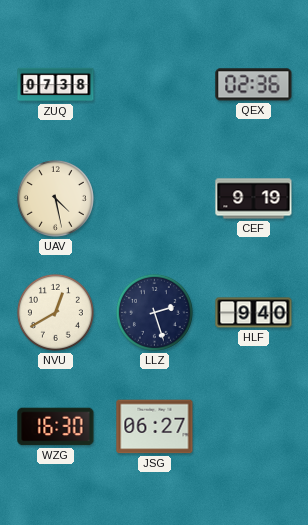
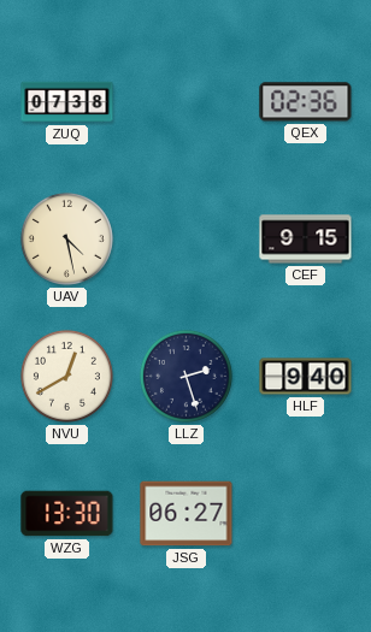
CEF: 9:19 -> 9:15
WZG: 16:30 -> 13:30
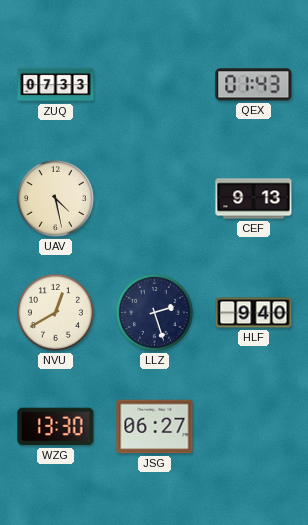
ZUQ: 07:38 -> 07:33
QEX: 02:36 -> 01:43
CEF: 9:15 -> 9:13
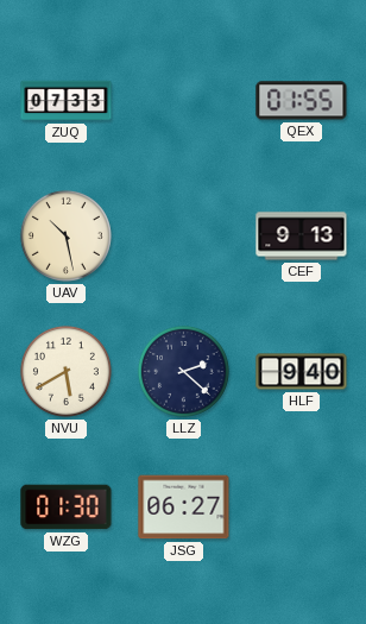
QEX: 01:43 -> 01:55
UAV: 4:28 -> 10:28
NVU: 12:40 -> 5:40
LLZ: 2:27 -> 2:22
WZG: 13:30 -> 01:30
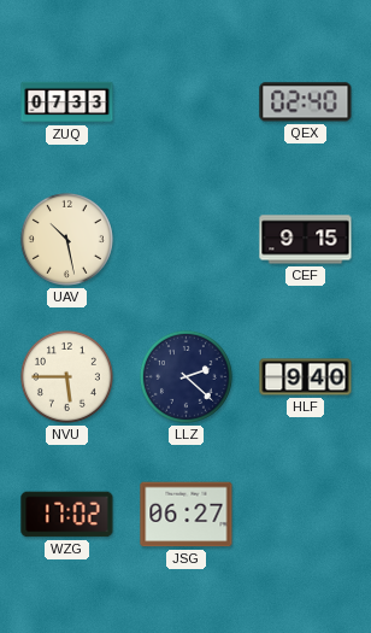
QEX: 01:55 -> 02:40
CEF: 9:13 -> 9:15
NVU: 5:40 -> 5:45
WZG: 01:30 -> 17:02
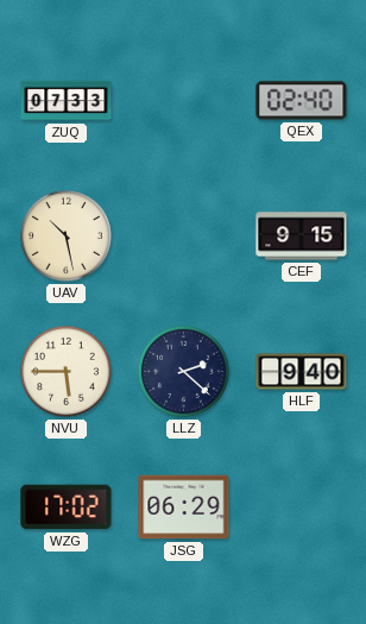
JSG: 06:27 -> 06:29
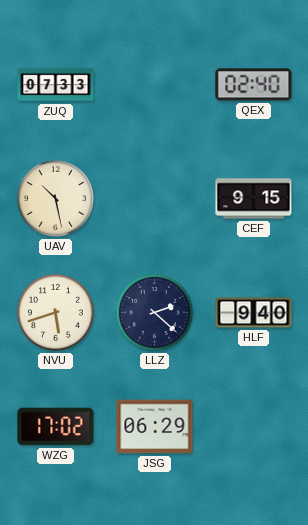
NVU: 5:45 -> 5:42
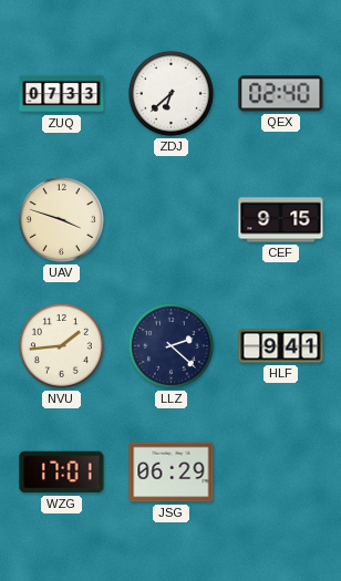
ZDJ: none -> 6:38
UAV: 10:28 -> 3:48
NVU: 5:42 -> 1:44
HLF: 9:40 -> 9:41
WZG: 17:02 -> 17:01
